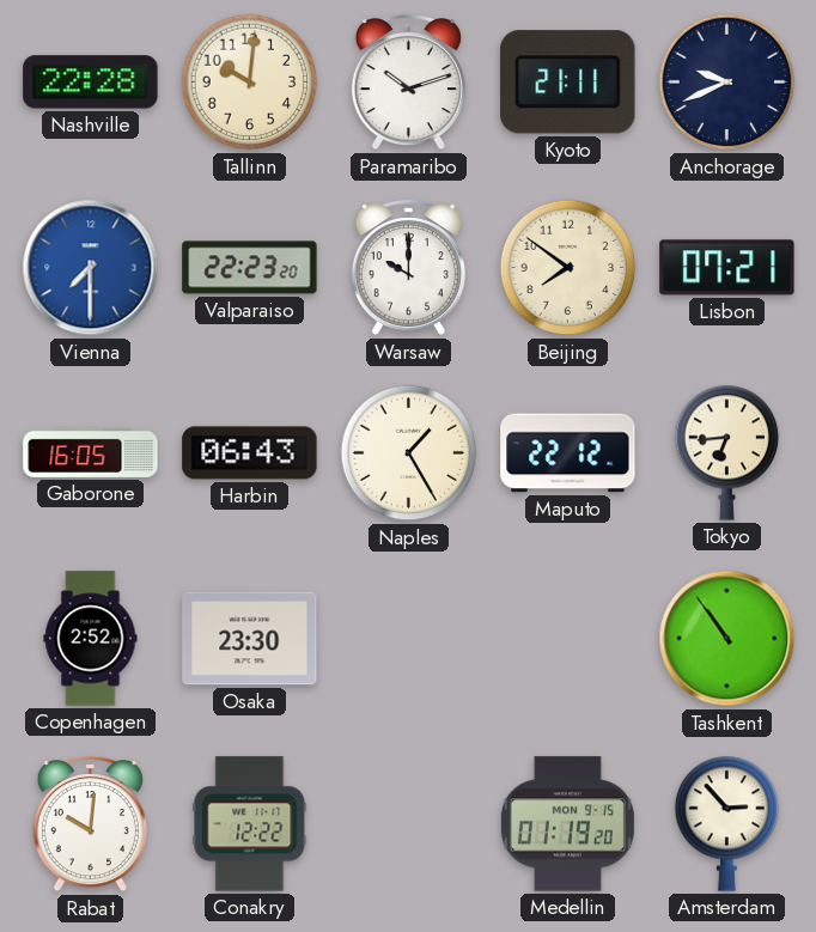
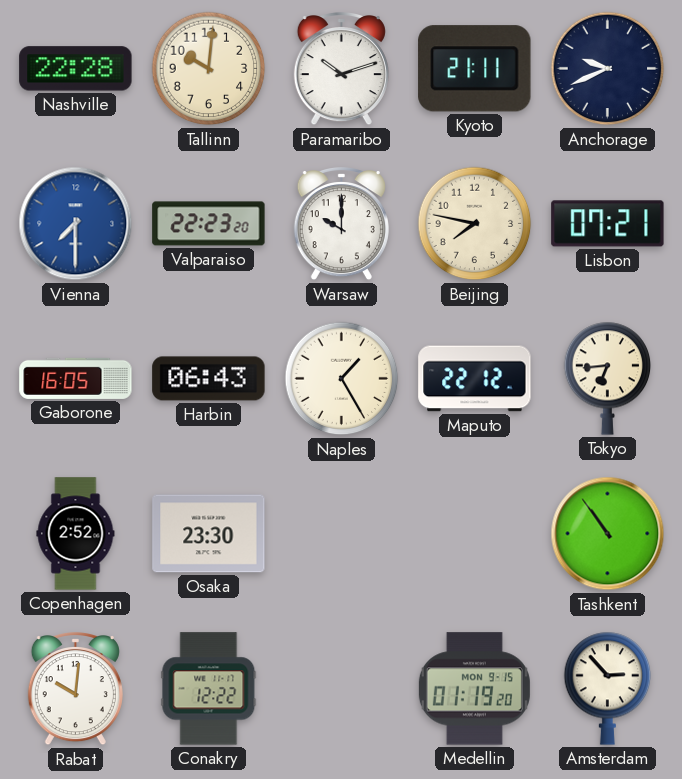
Beijing: 7:51 -> 7:47
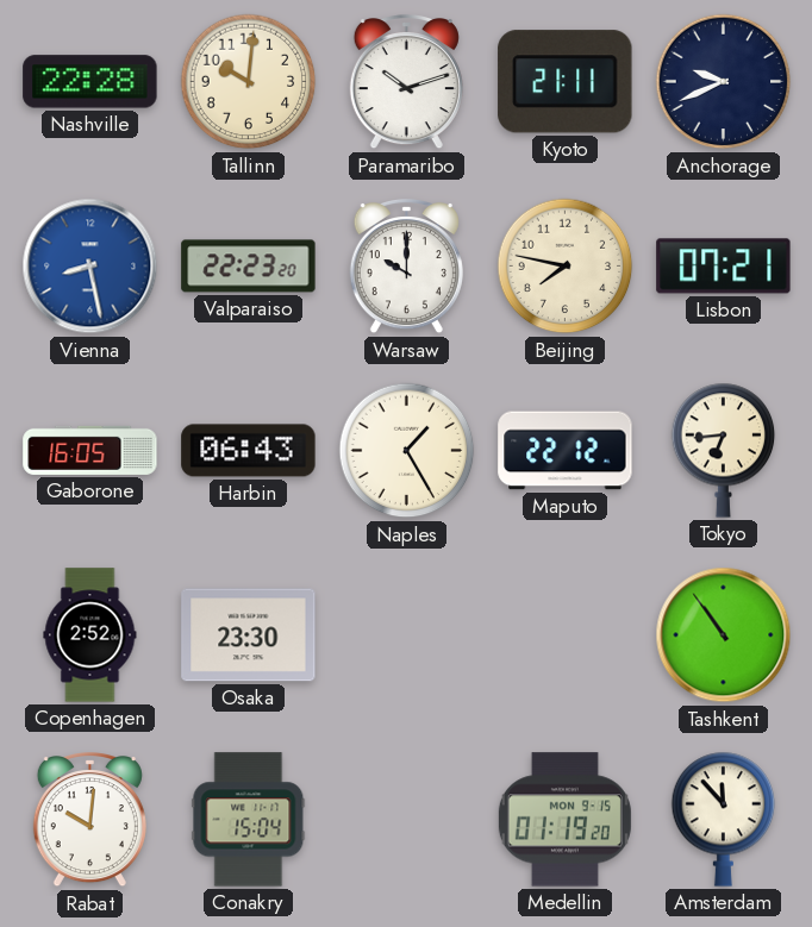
Vienna: 7:30 -> 8:28
Conakry: 12:22 -> 15:04
Amsterdam: 2:53 -> 11:53
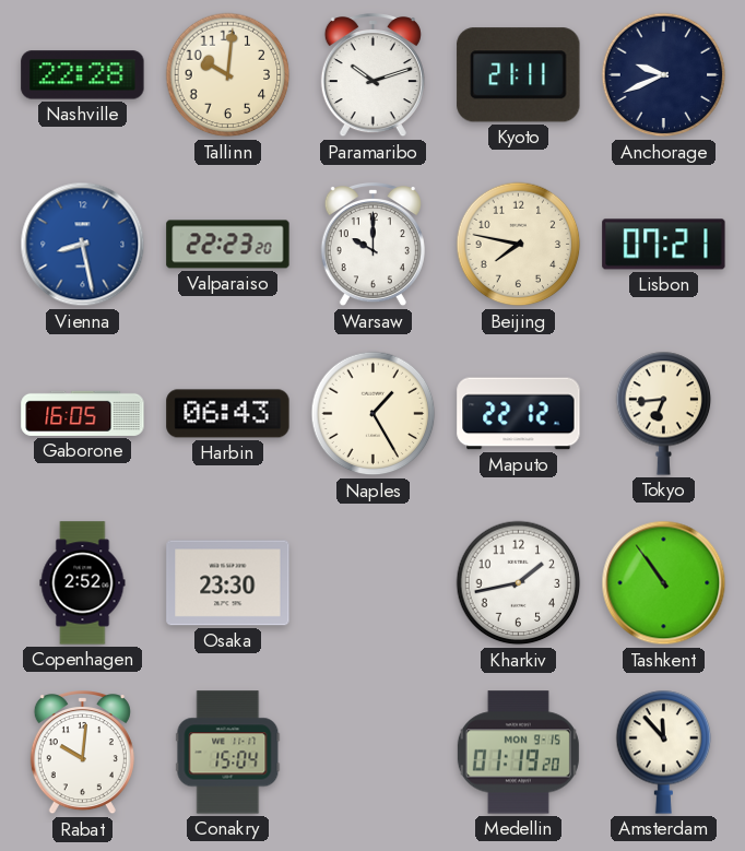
Kharkiv: none -> 1:43
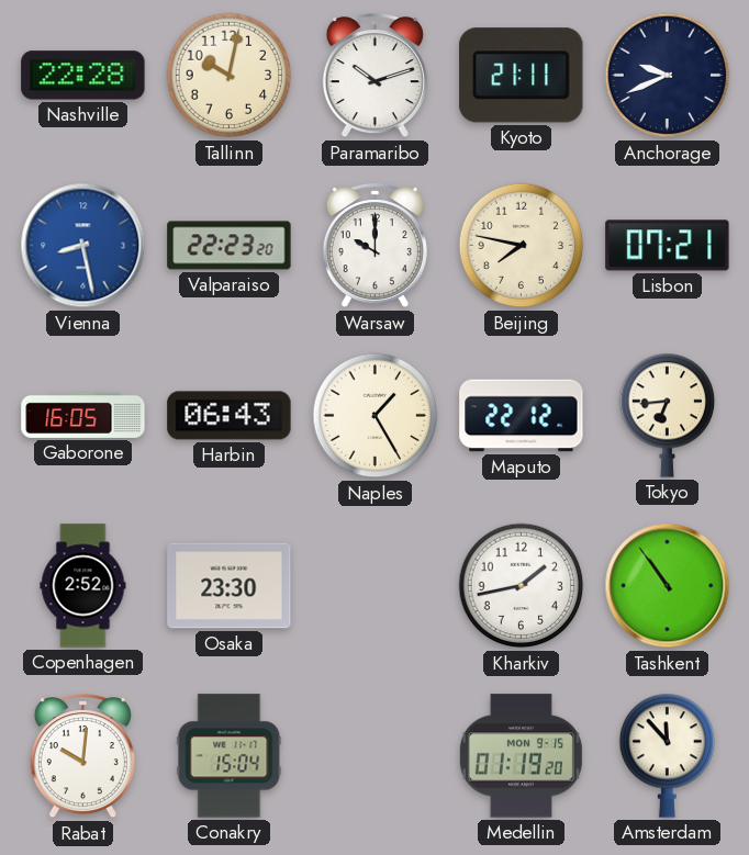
Tallinn: 10:01 -> 10:02
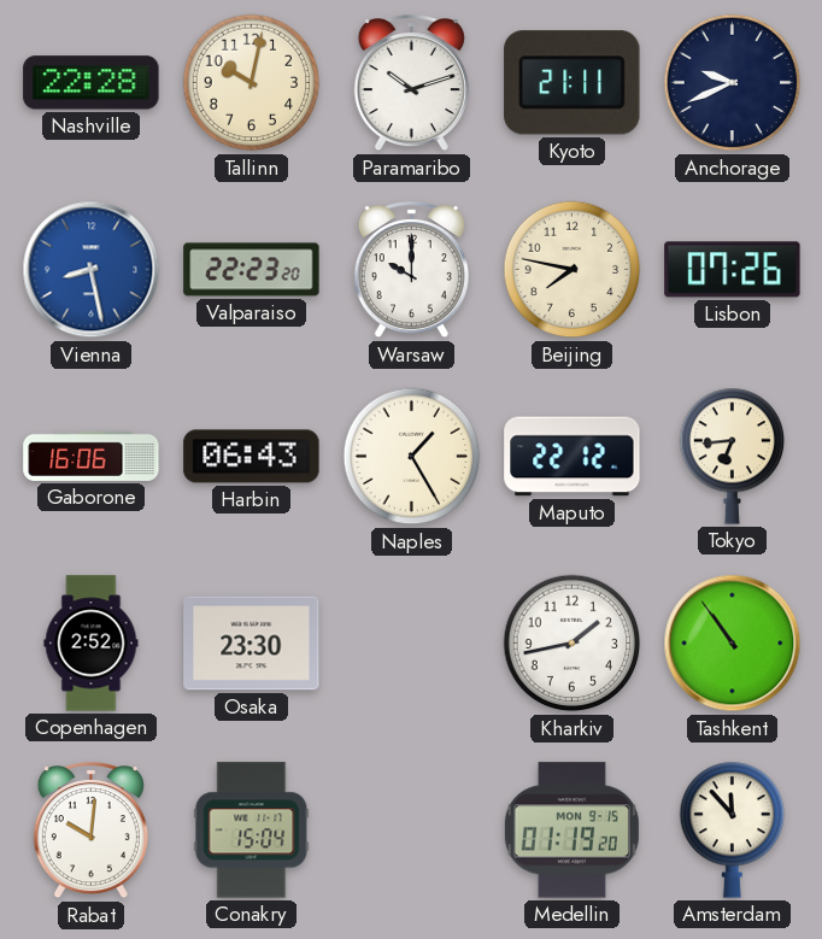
Lisbon: 07:21 -> 07:26
Gaborone: 16:05 -> 16:06
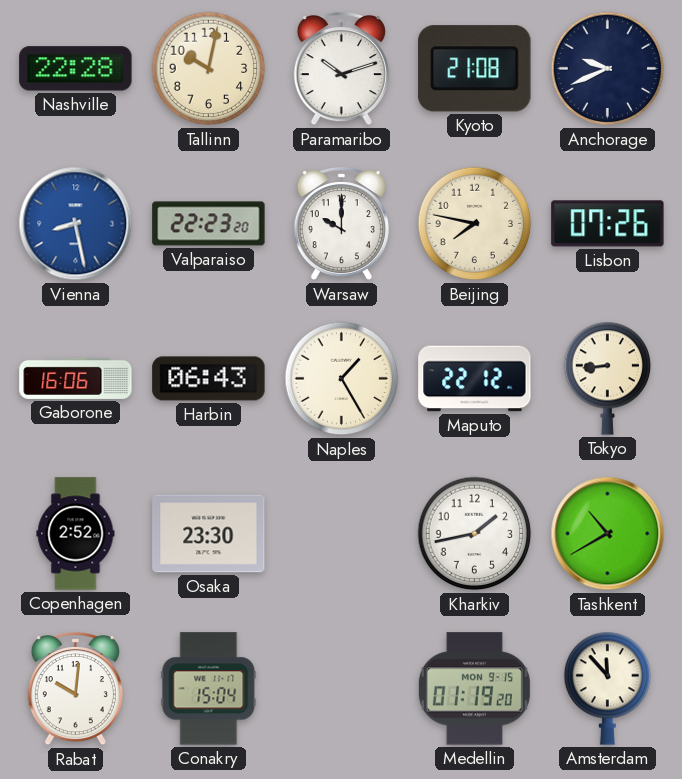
Kyoto: 21:11 -> 21:08
Tokyo: 6:44 -> 8:44
Tashkent: 10:54 -> 10:40
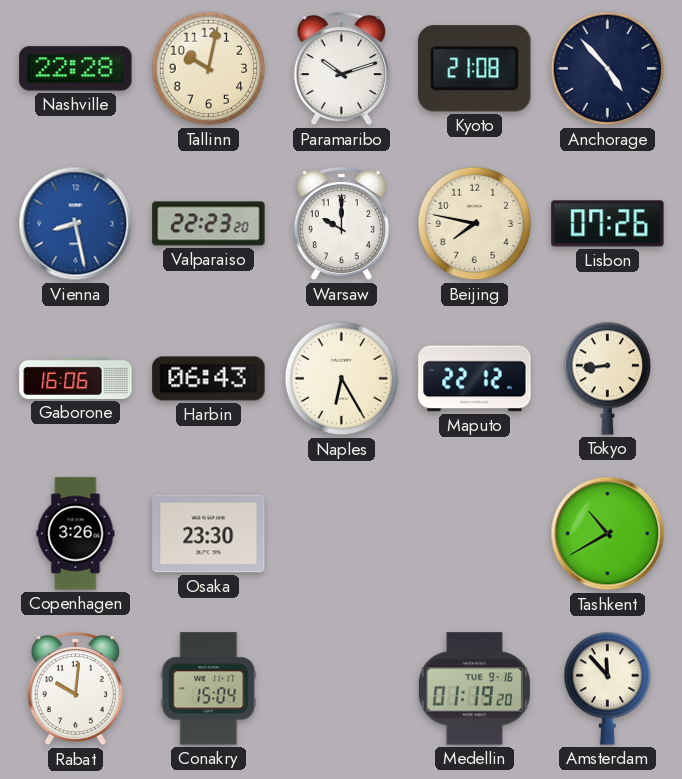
Anchorage: 9:41 -> 4:53
Naples: 1:25 -> 6:25
Copenhagen: 2:52 -> 3:26
Kharkiv: 1:43 -> none
Medellin date: MON 9-15 -> TUE 9-16
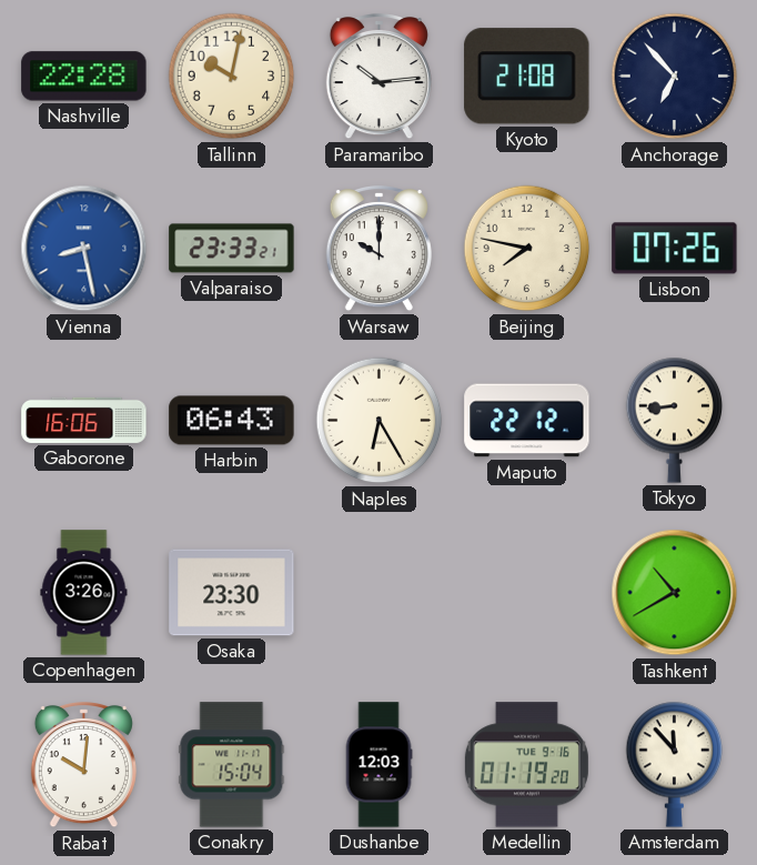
Paramaribo: 10:12 -> 10:14
Anchorage: 4:53 -> 6:53
Valparaiso: 22:23 -> 23:33
Dushanbe: none -> 12:03
